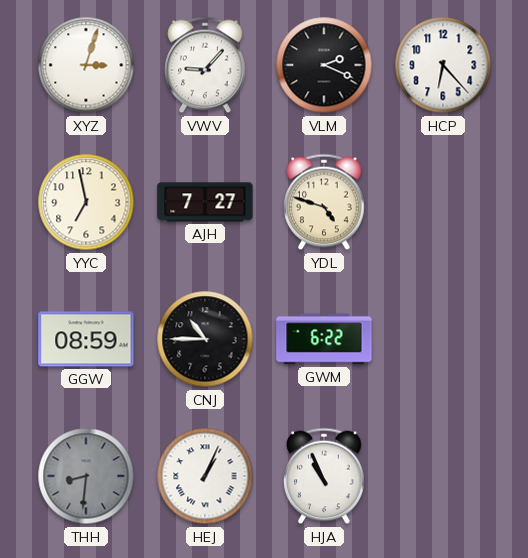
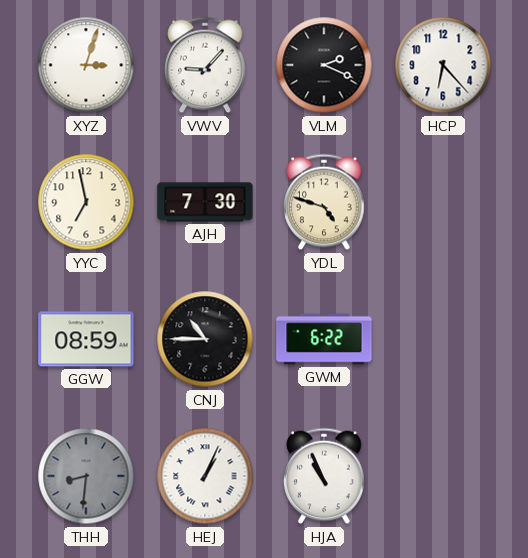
AJH: 7:27 -> 7:30
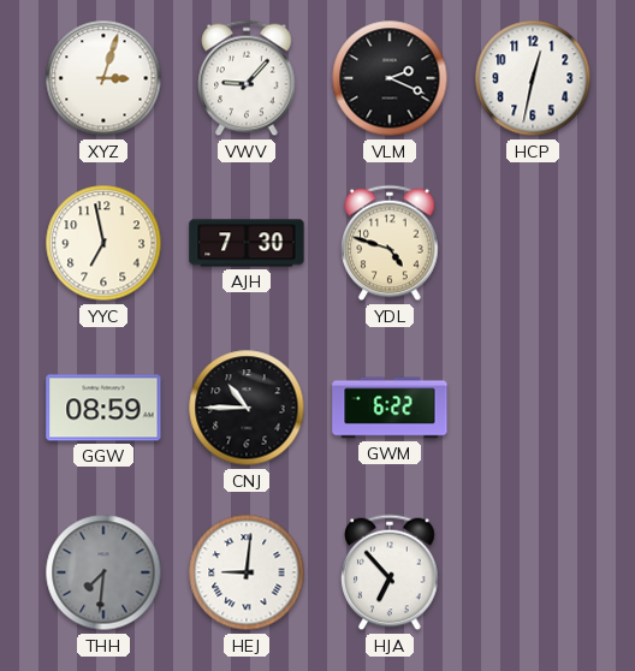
HCP: 6:23 -> 12:32
THH: 8:31 -> 7:31
HEJ: 1:04 -> 9:01
HJA: 10:56 -> 6:53
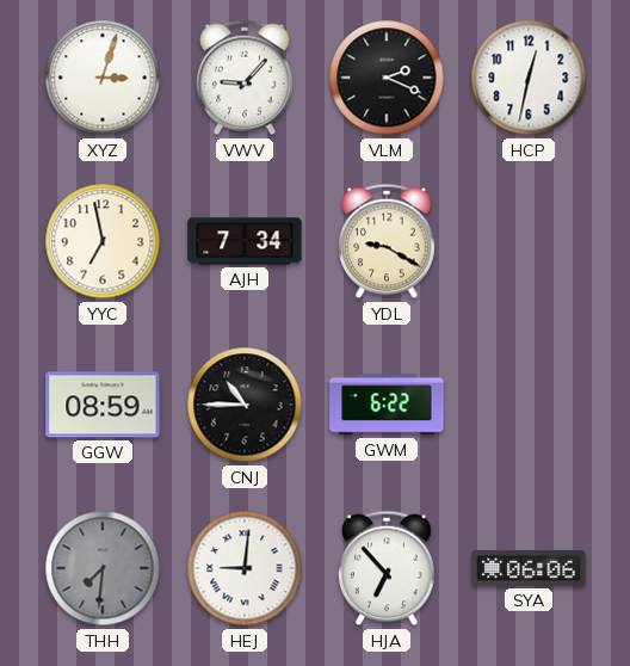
AJH: 7:30 -> 7:34
YDL: 4:48 -> 9:20
SYA: none -> 06:06
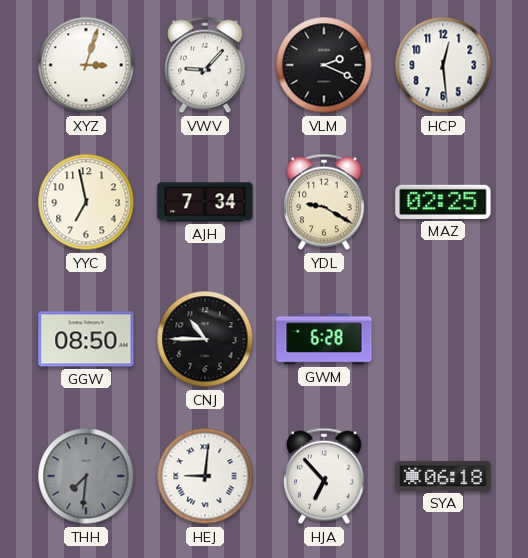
HCP: 12:32 -> 12:29
MAZ: none -> 02:25
GGW: 08:59 -> 08:50
GWM: 6:22 -> 6:28
SYA: 06:06 -> 06:18
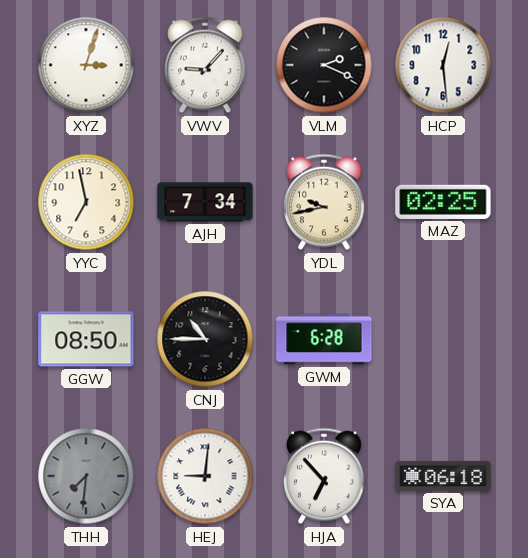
YDL: 9:20 -> 9:43
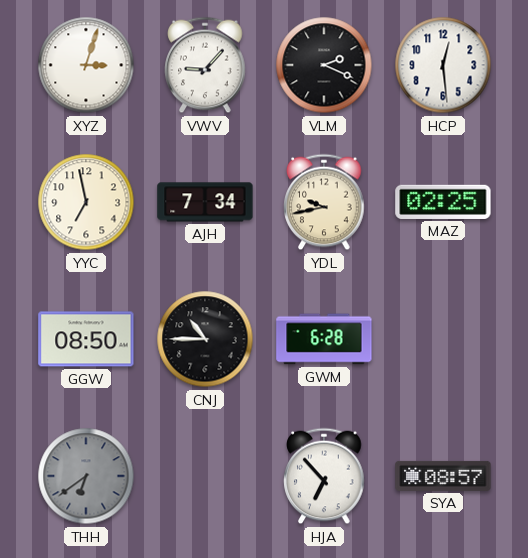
THH: 7:31 -> 6:39
HEJ: 9:01 -> none
SYA: 06:18 -> 08:57
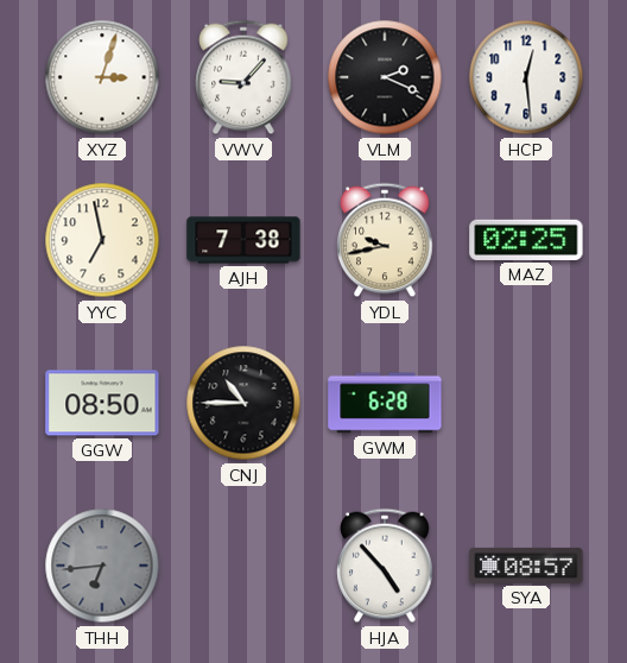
AJH: 7:34 -> 7:38
THH: 6:39 -> 6:44
HJA: 6:53 -> 4:53
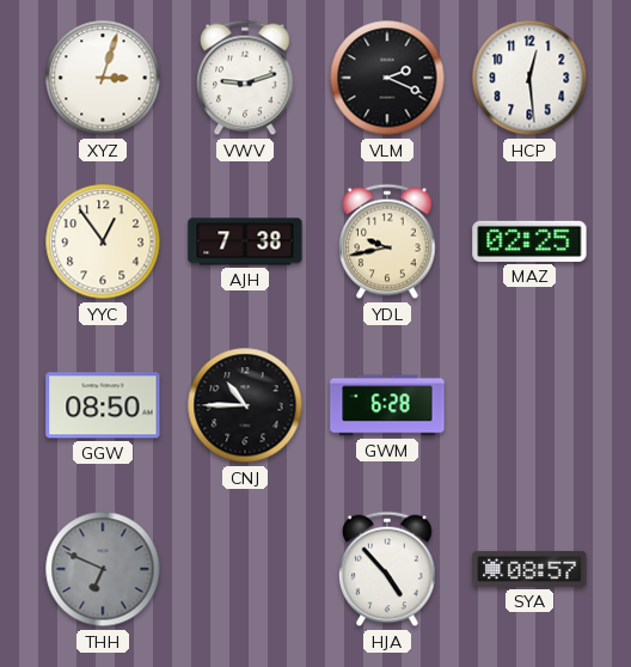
VWV: 9:07 -> 9:12
YYC: 6:58 -> 12:54
THH: 6:44 -> 6:49
